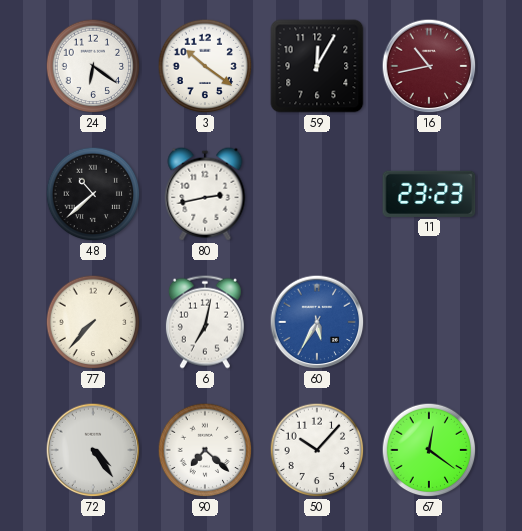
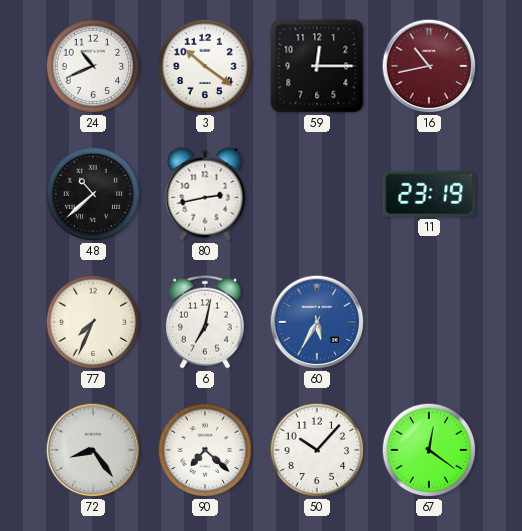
24: 6:21 -> 10:41
59: 12:05 -> 12:15
11: 23:23 -> 23:19
77: 7:37 -> 7:34
72: 4:24 -> 8:24
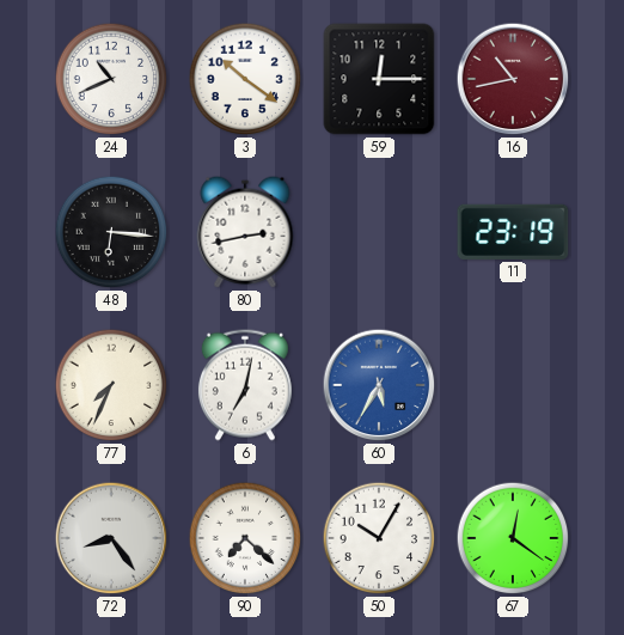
48: 10:38 -> 6:16
50: 10:07 -> 10:05
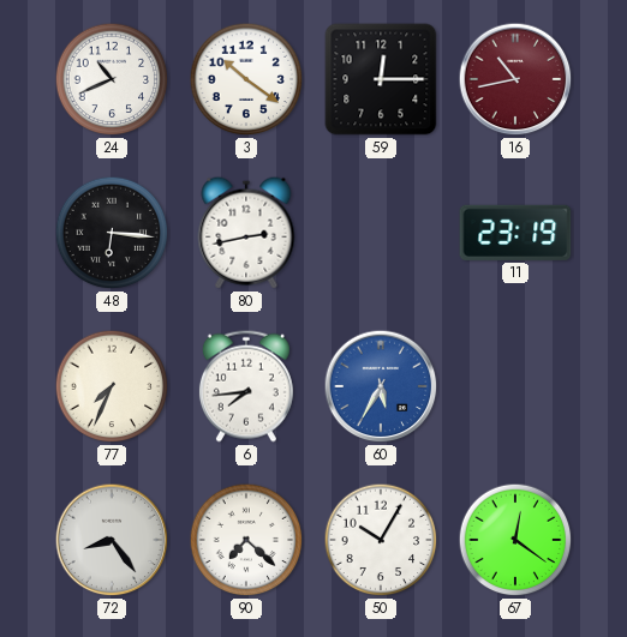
6: 7:02 -> 7:44
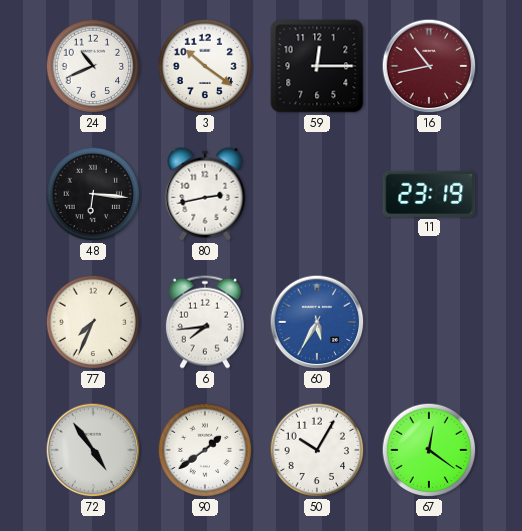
72: 8:24 -> 4:54
90: 7:22 -> 1:39
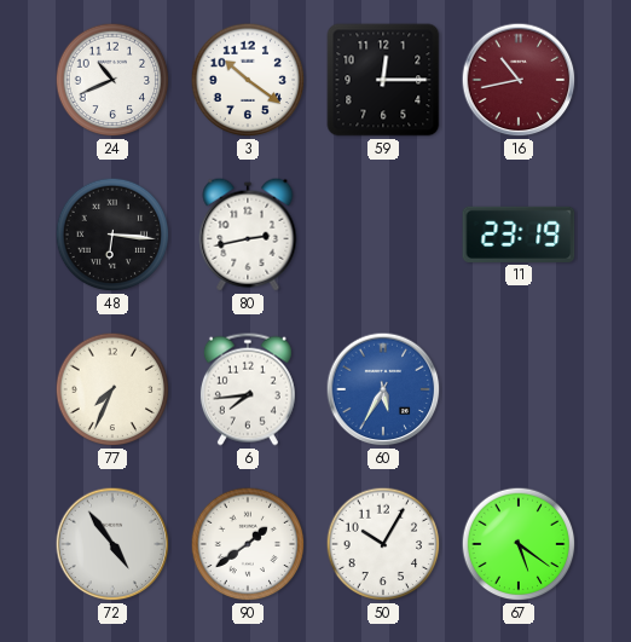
67: 12:21 -> 5:21
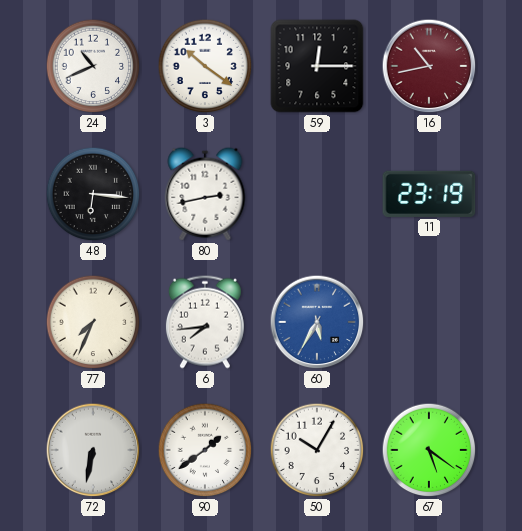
72: 4:54 -> 6:32
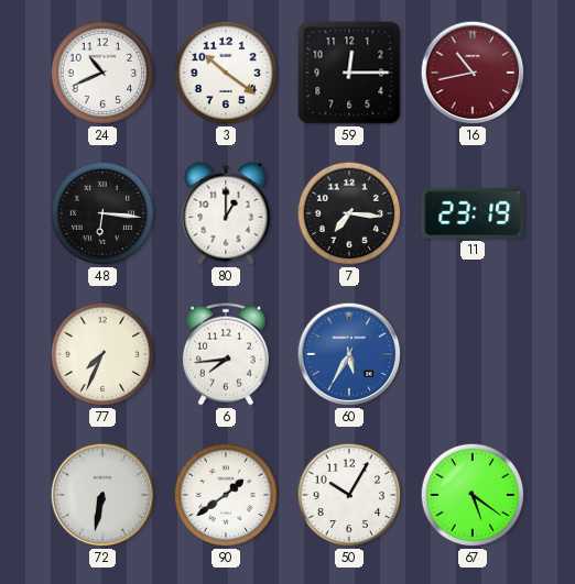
80: 2:43 -> 1:00
7: none -> 7:16
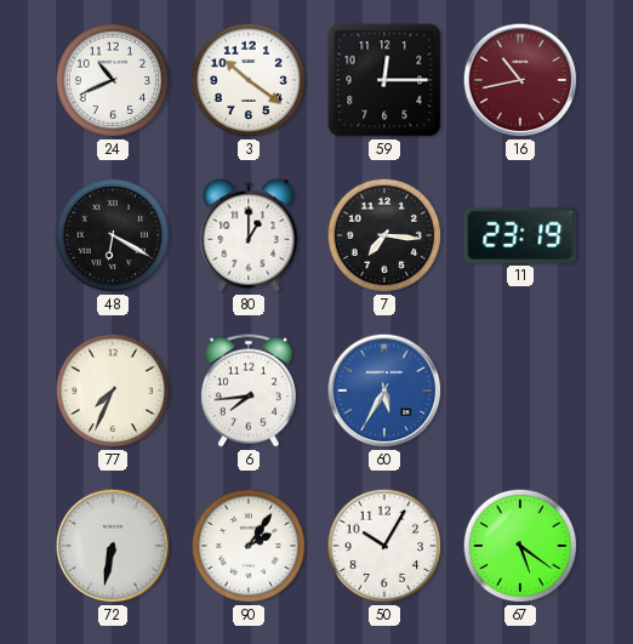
48: 6:16 -> 6:20
90: 1:39 -> 2:06
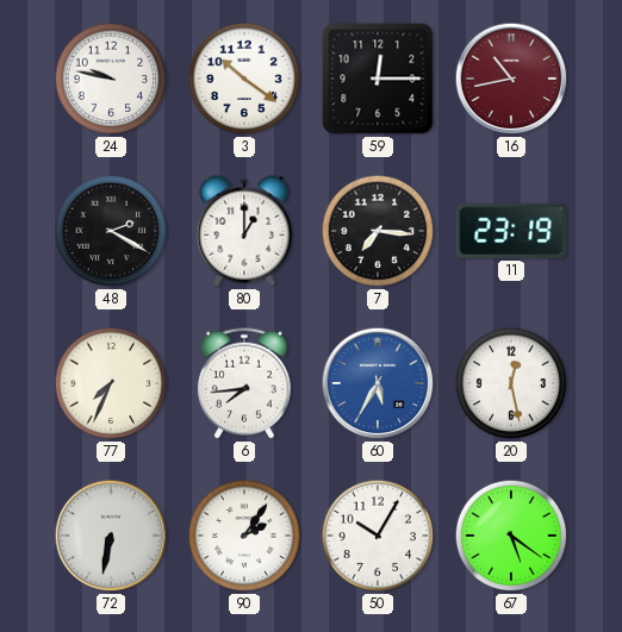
24: 10:41 -> 9:47
48: 6:20 -> 2:20
20: none -> 12:28
